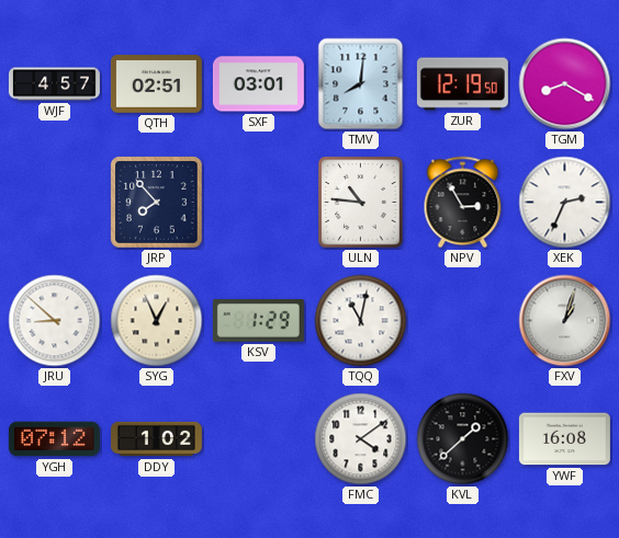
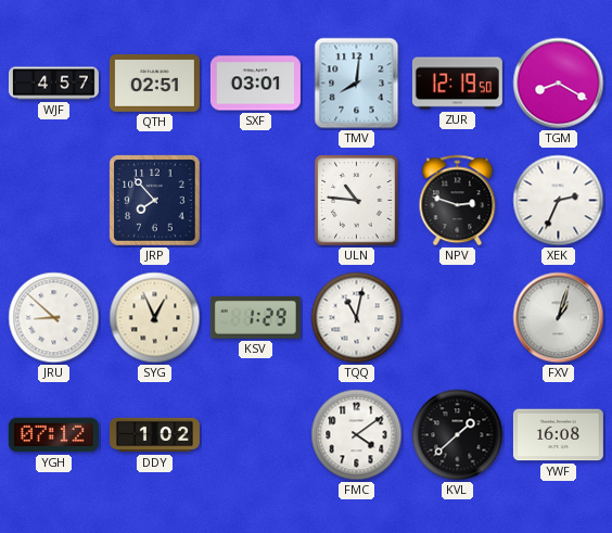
NPV: 2:55 -> 2:48
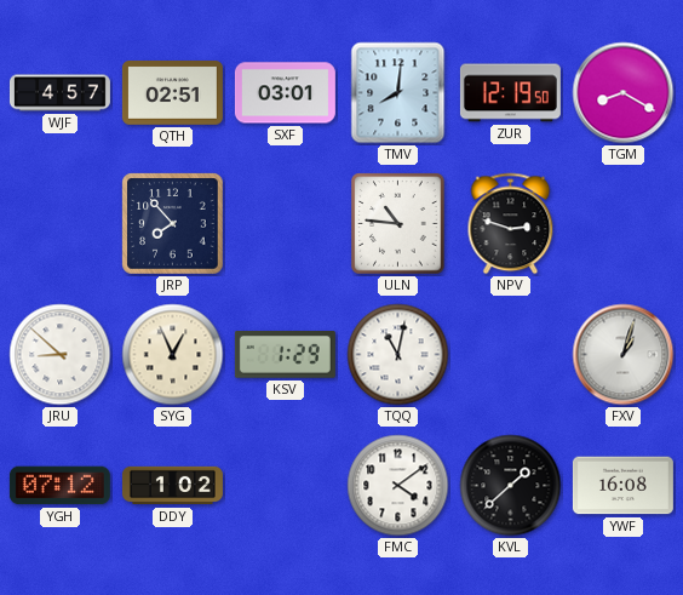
XEK: 2:34 -> none
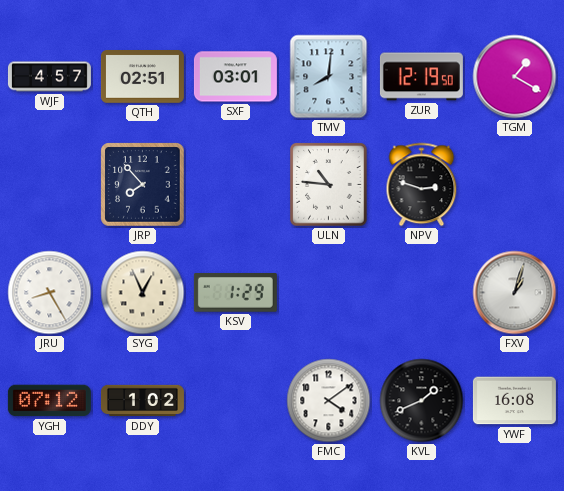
TGM: 8:20 -> 1:20
JRU: 8:52 -> 8:25
TQQ: 11:02 -> none
KVL: 1:38 -> 1:41
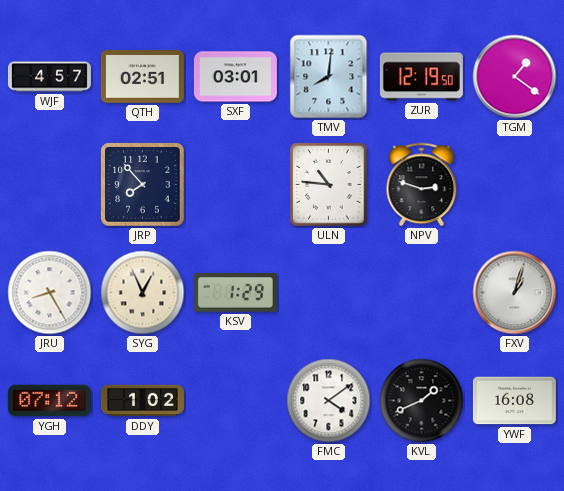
TGM: 1:20 -> 1:21
